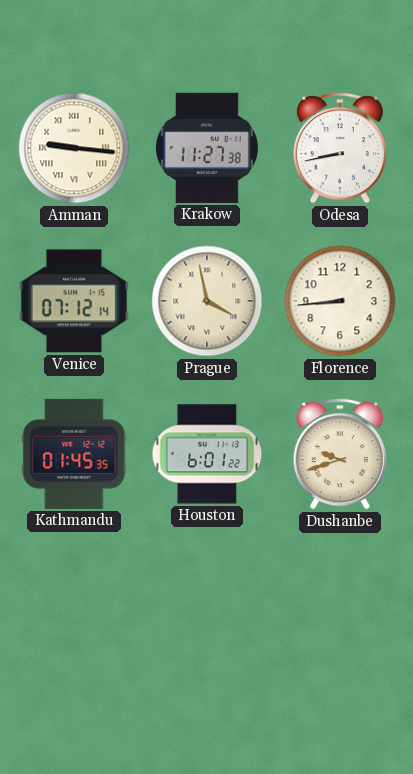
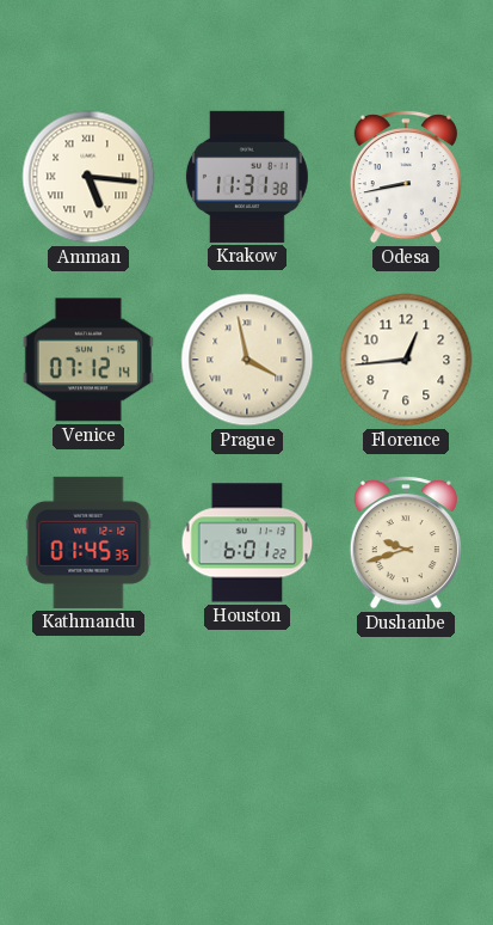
Amman: 9:16 -> 5:16
Krakow: 11:27 -> 11:31
Florence: 8:44 -> 12:44
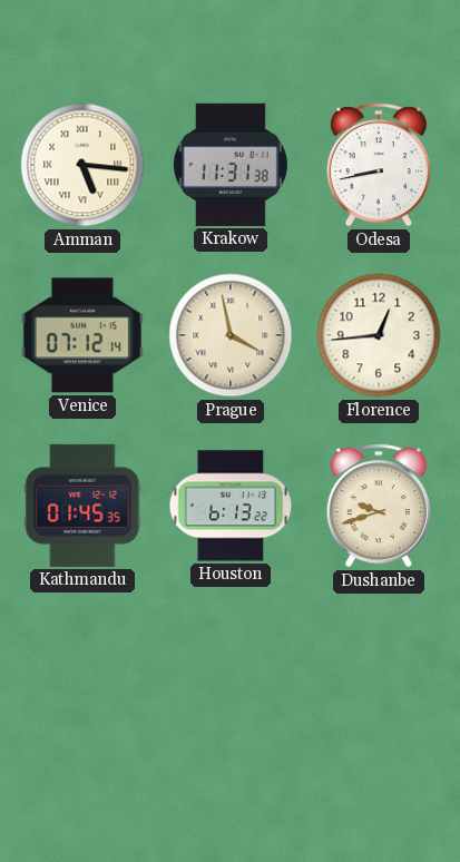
Houston: 6:01 -> 6:13
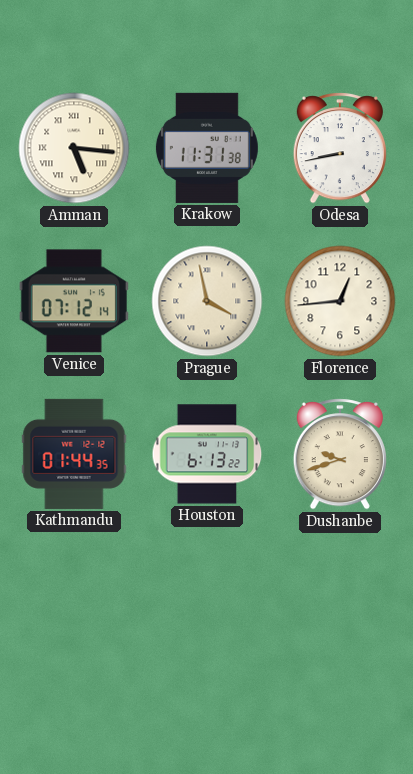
Kathmandu: 01:45 -> 01:44
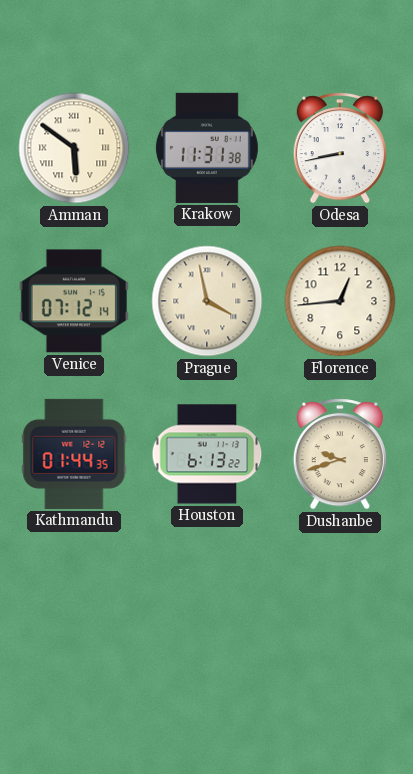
Amman: 5:16 -> 5:51
